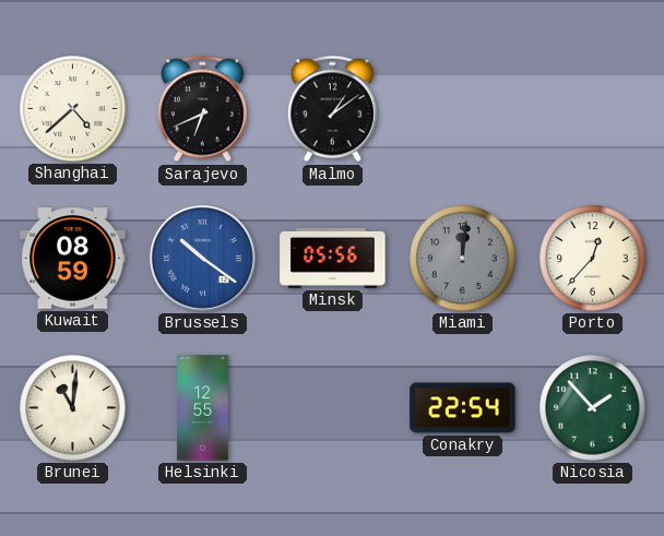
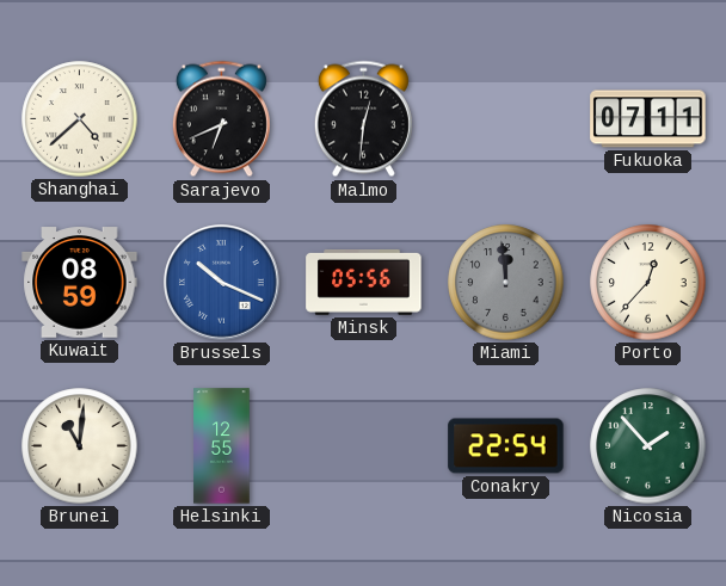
Malmo: 1:09 -> 12:31
Fukuoka: none -> 07:11
Brussels: 10:21 -> 10:19
Miami: 12:01 -> 11:59
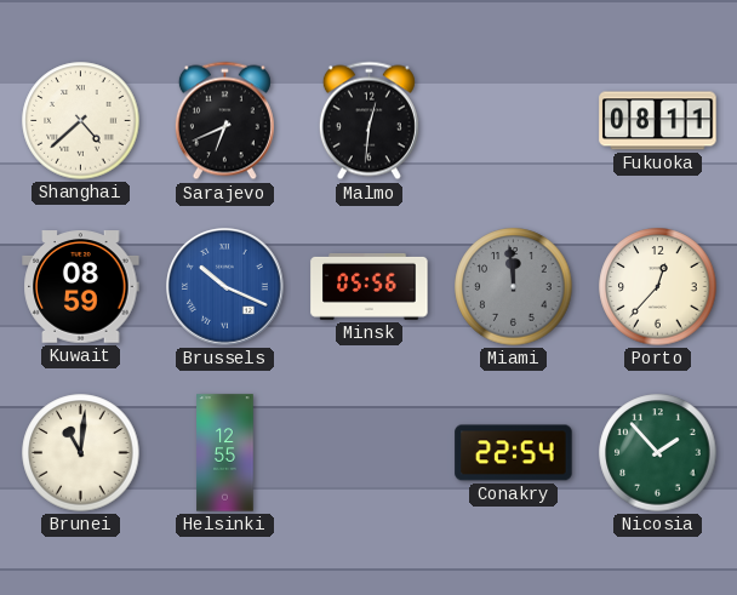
Fukuoka: 07:11 -> 08:11
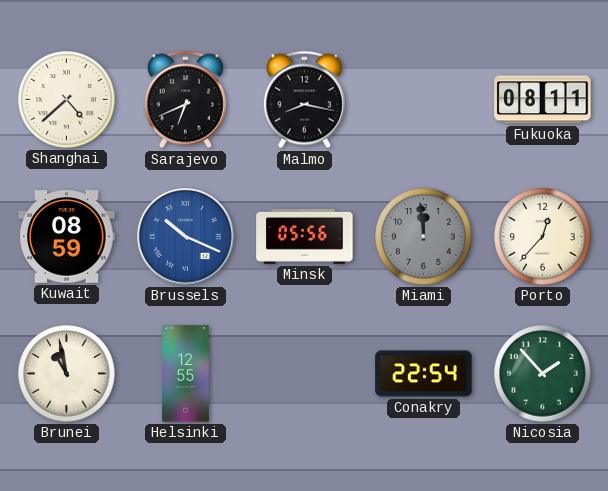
Malmo: 12:31 -> 8:17
Brunei: 11:01 -> 10:58
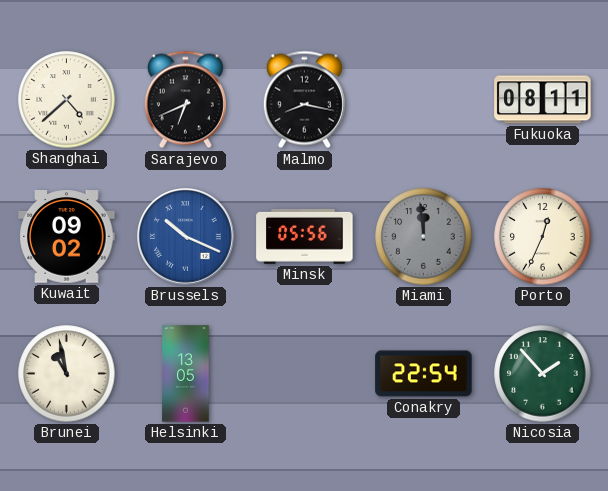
Kuwait: 08:59 -> 09:02
Porto: 12:37 -> 12:34
Helsinki: 12:55 -> 13:05
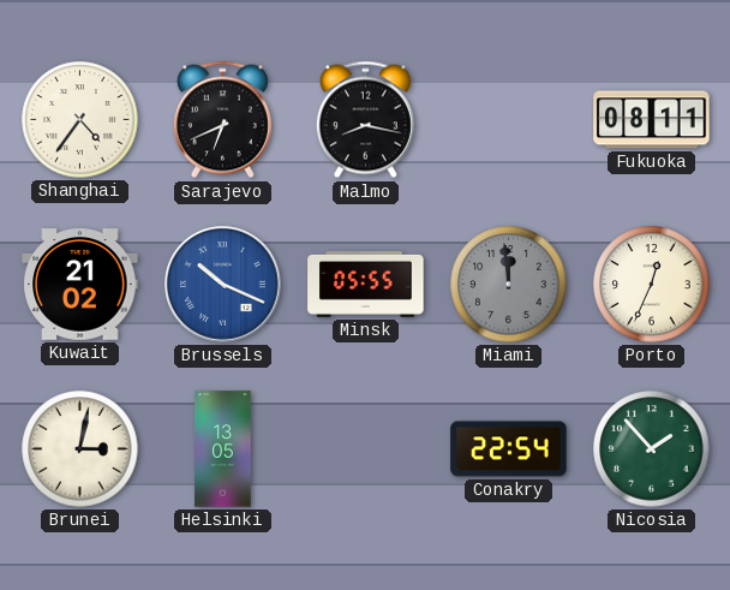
Shanghai: 4:38 -> 4:36
Kuwait: 09:02 -> 21:02
Minsk: 05:56 -> 05:55
Brunei: 10:58 -> 3:02
